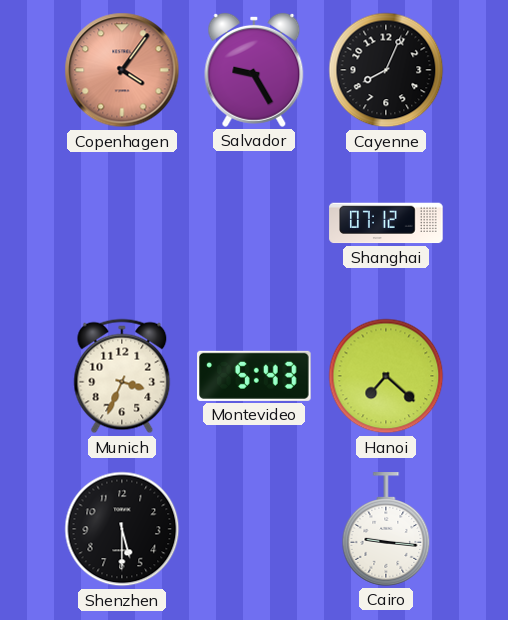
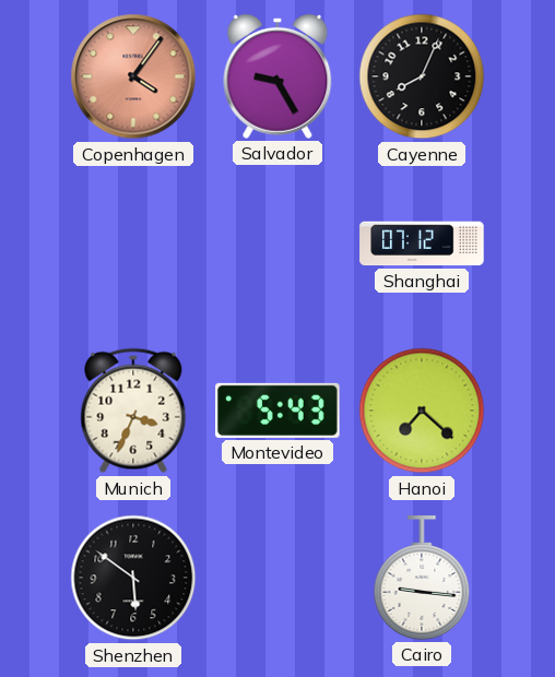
Shenzhen: 5:30 -> 5:51
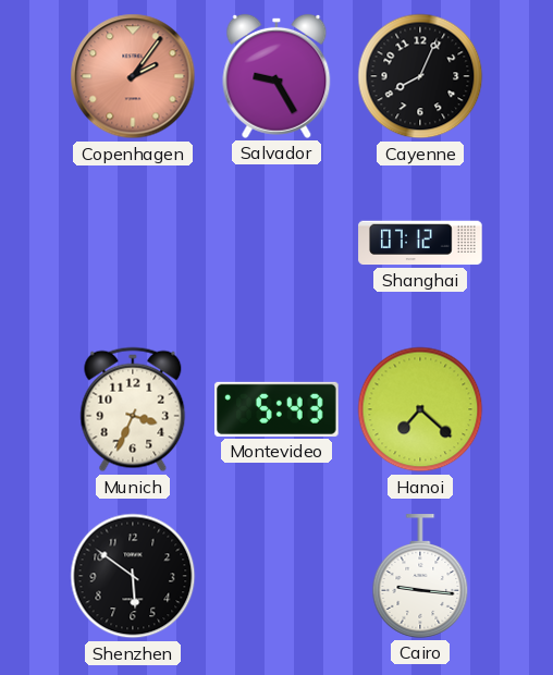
Copenhagen: 4:06 -> 2:06
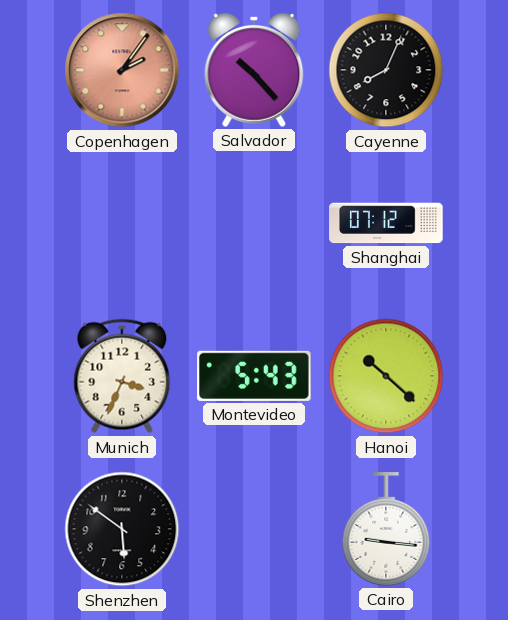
Salvador: 9:25 -> 10:23
Hanoi: 7:22 -> 10:22
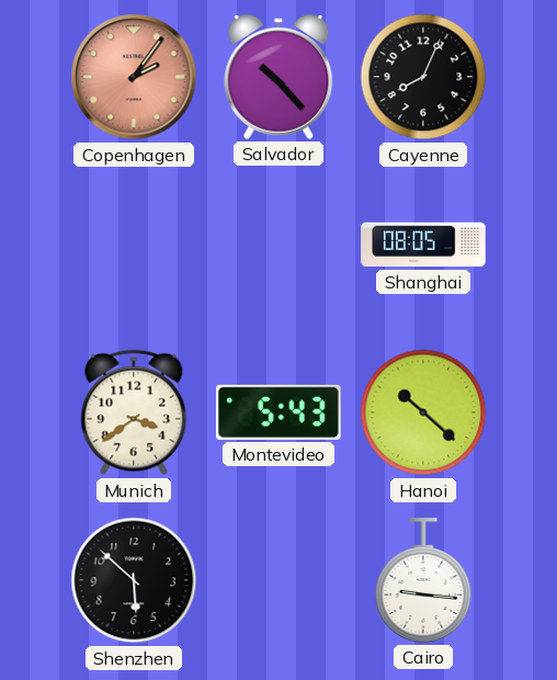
Shanghai: 07:12 -> 08:05
Munich: 3:34 -> 3:39
Shenzhen: 5:51 -> 5:52
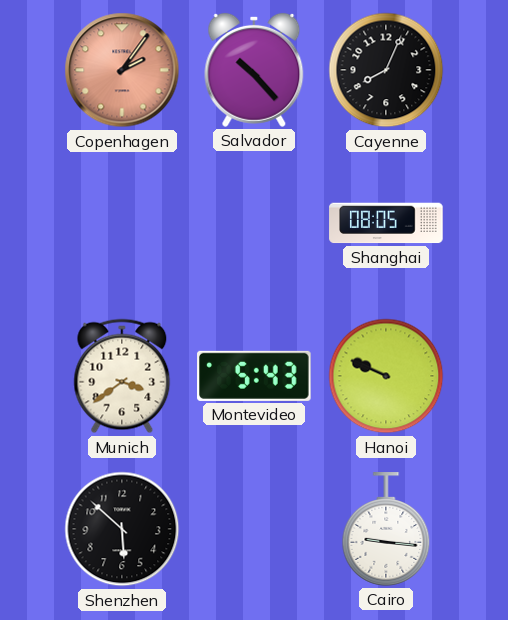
Hanoi: 10:22 -> 9:49
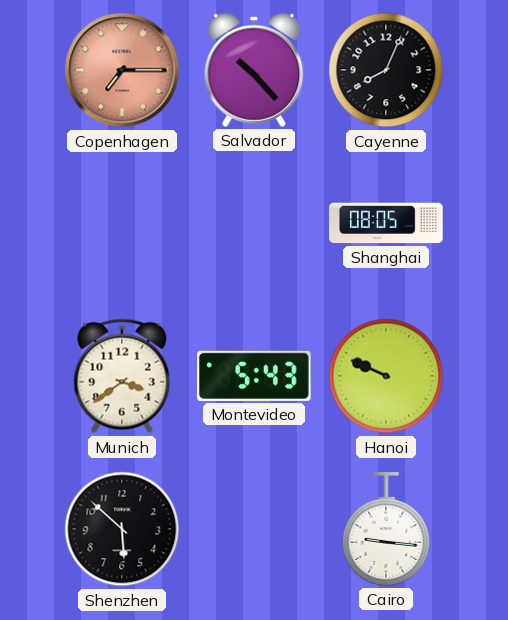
Copenhagen: 2:06 -> 7:15
